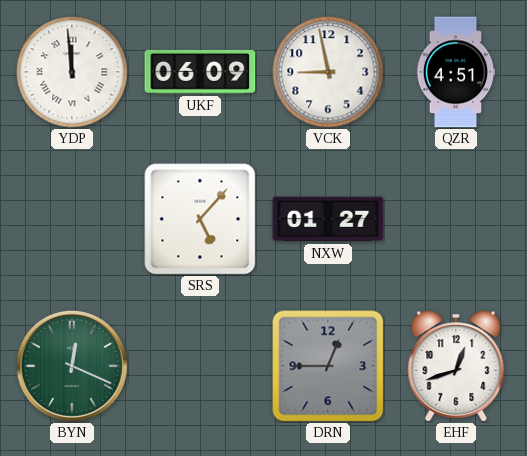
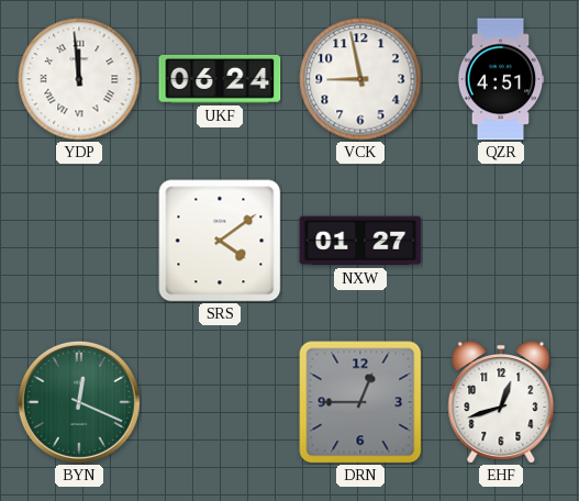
UKF: 06:09 -> 06:24
SRS: 5:07 -> 4:09
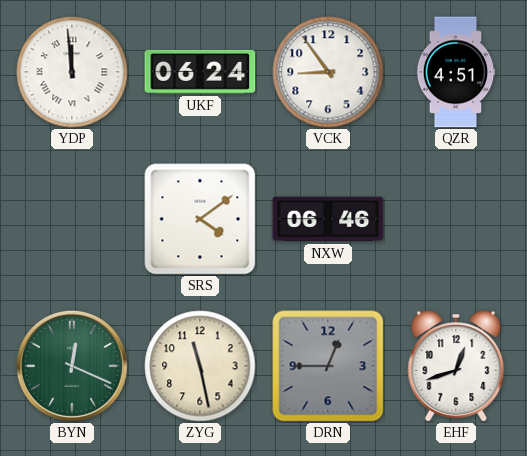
VCK: 8:58 -> 8:54
NXW: 01:27 -> 06:46
ZYG: none -> 11:28
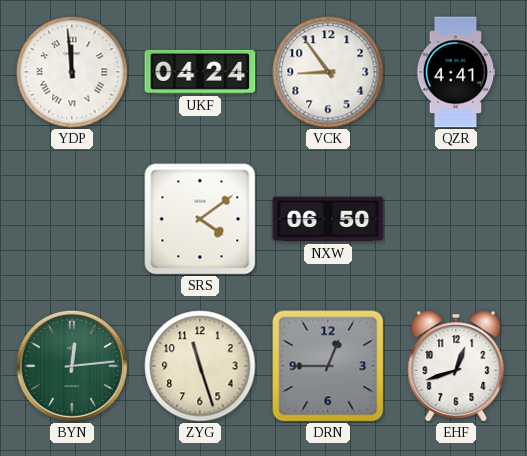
UKF: 06:24 -> 04:24
QZR: 4:51 -> 4:41
NXW: 06:46 -> 06:50
BYN: 12:19 -> 12:14
ZYG: 11:28 -> 11:27
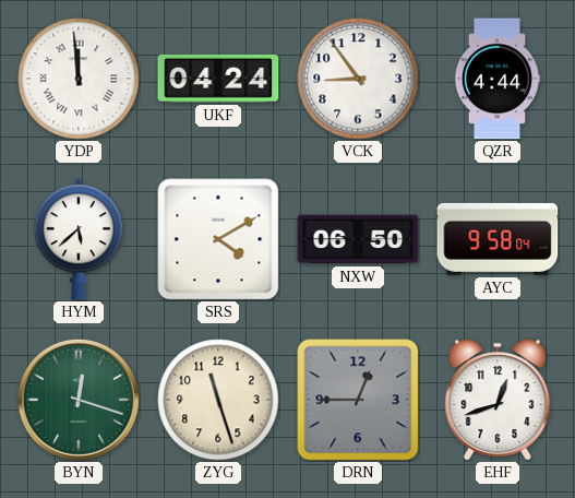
QZR: 4:41 -> 4:44
HYM: none -> 5:38
SRS: 4:09 -> 4:10
AYC: none -> 9:58
BYN: 12:14 -> 12:18
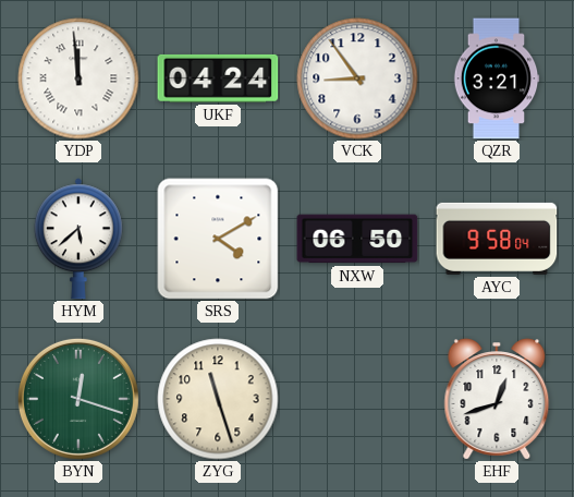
QZR: 4:44 -> 3:21
DRN: 12:45 -> none
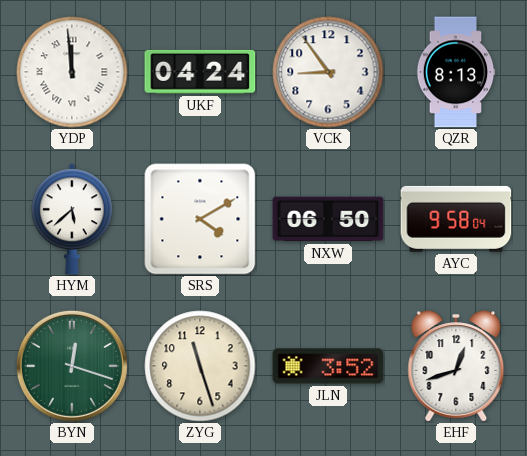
QZR: 3:21 -> 8:13
JLN: none -> 3:52
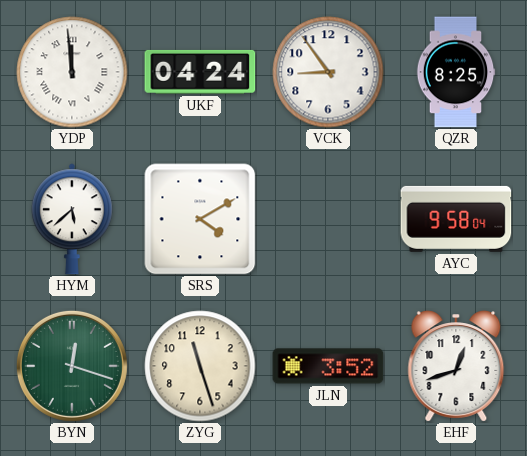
QZR: 8:13 -> 8:25
NXW: 06:50 -> none
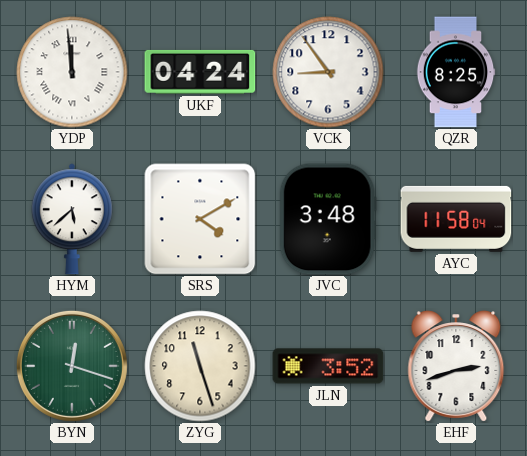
JVC: none -> 3:48
AYC: 9:58 -> 11:58
EHF: 12:42 -> 2:42
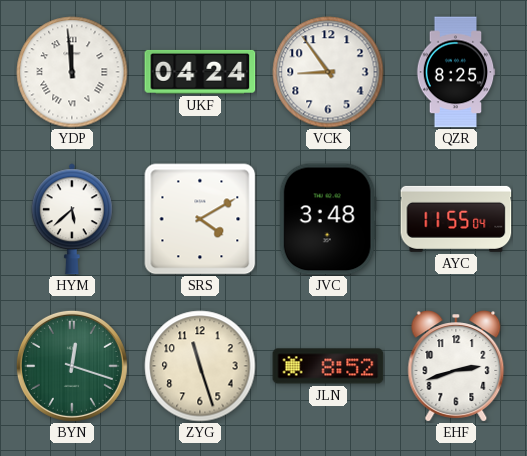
AYC: 11:58 -> 11:55
JLN: 3:52 -> 8:52
